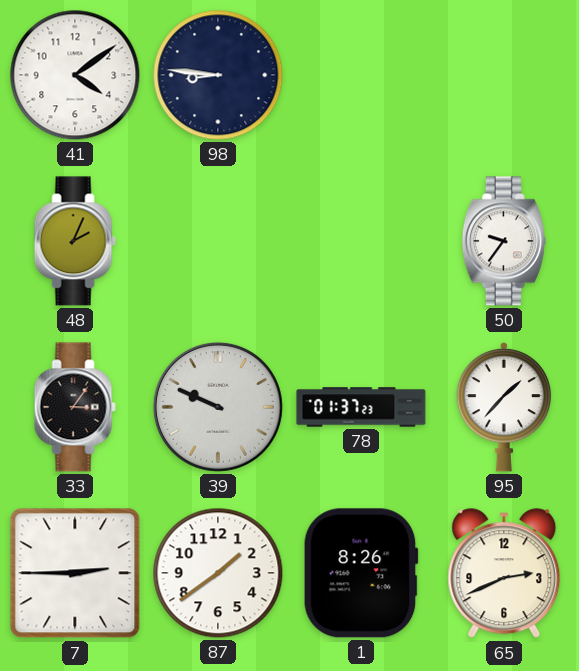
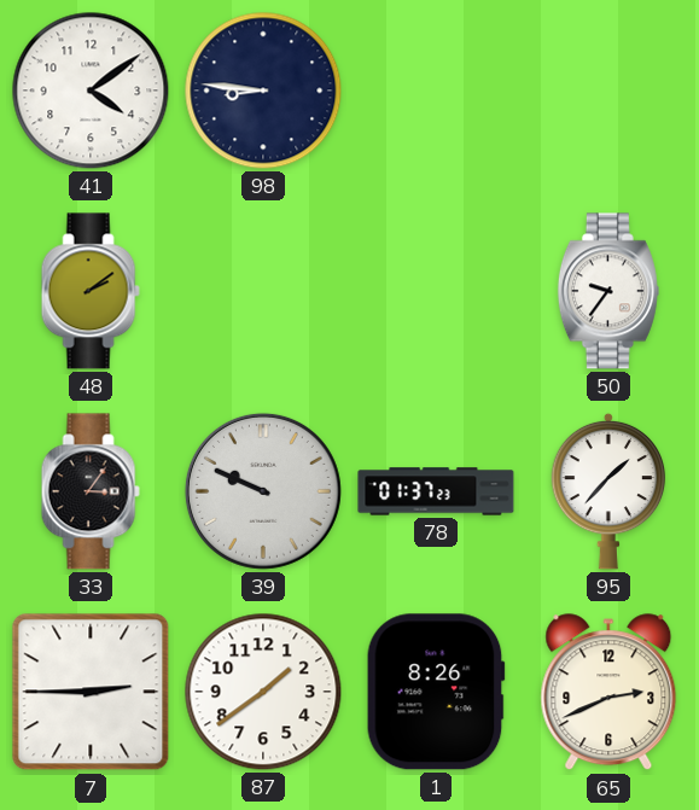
48: 2:04 -> 2:09
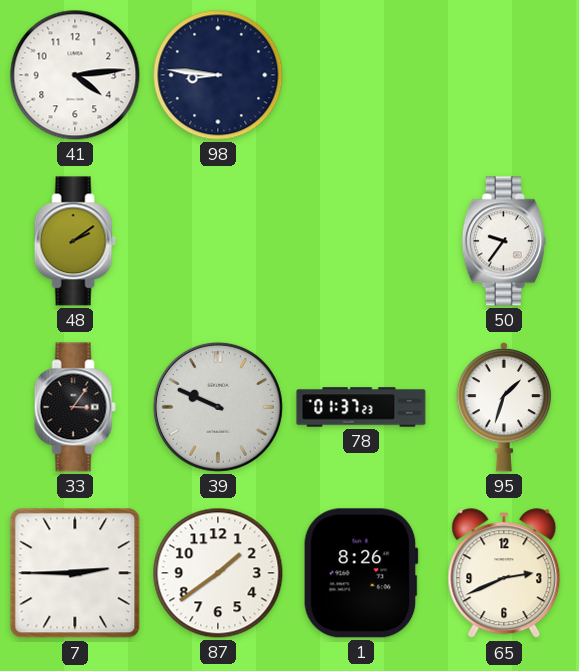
41: 4:09 -> 4:14
95: 1:37 -> 1:33
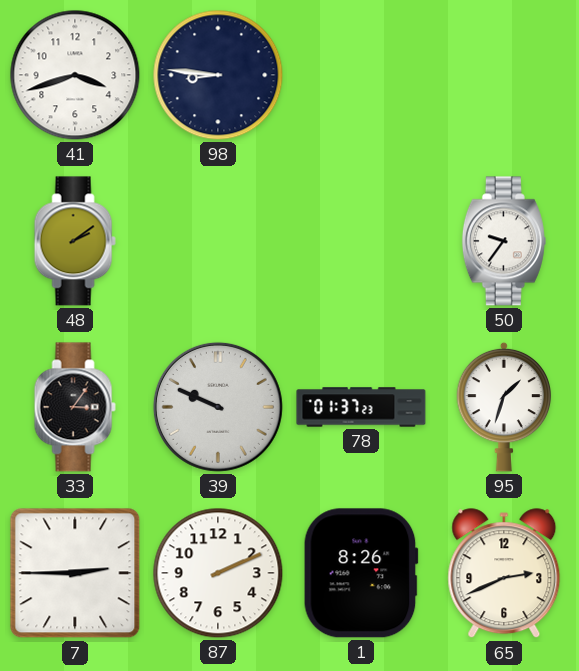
41: 4:14 -> 3:42
87: 1:39 -> 2:11
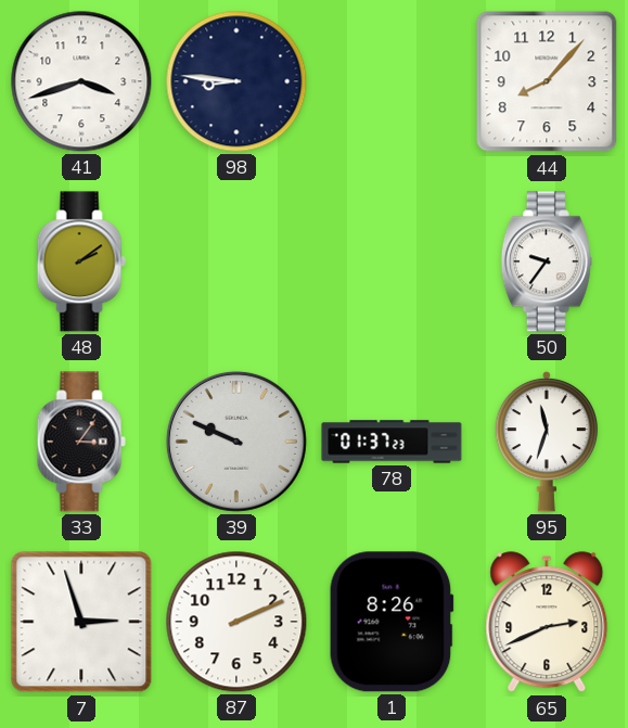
44: none -> 8:07
95: 1:33 -> 11:33
7: 2:45 -> 2:57
